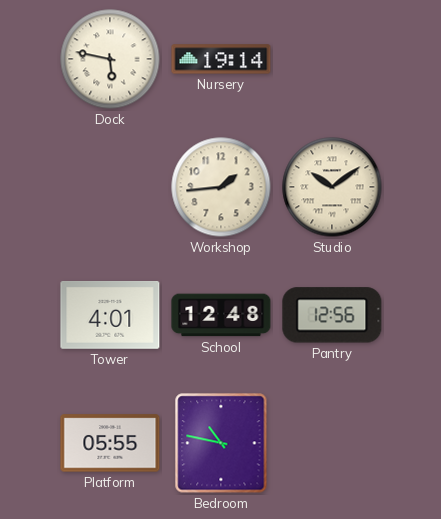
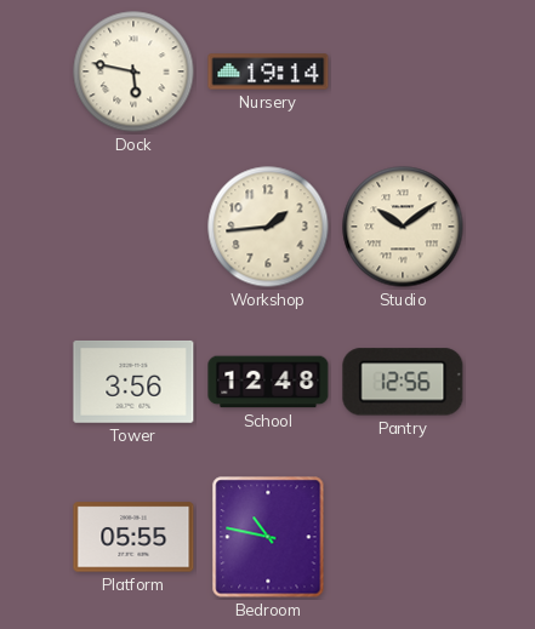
Tower: 4:01 -> 3:56
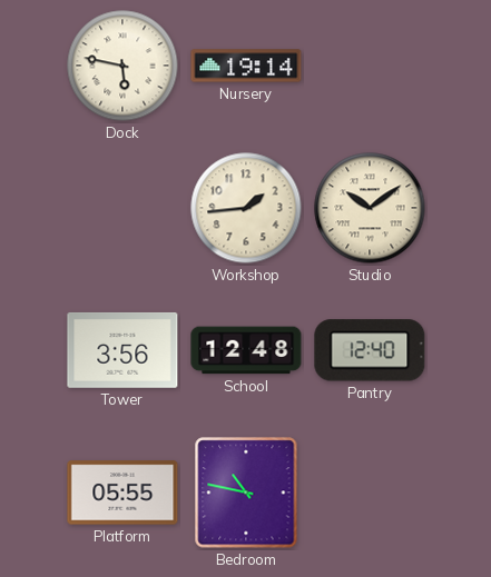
Pantry: 12:56 -> 12:40
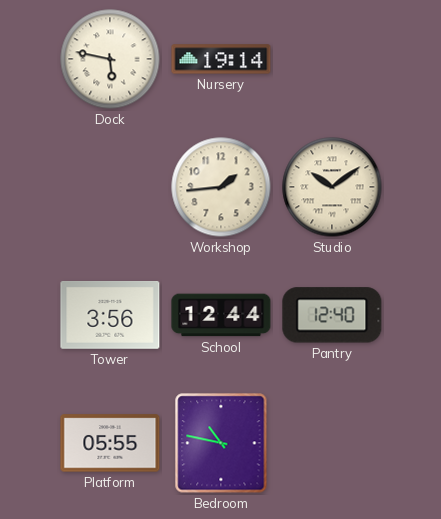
School: 12:48 -> 12:44
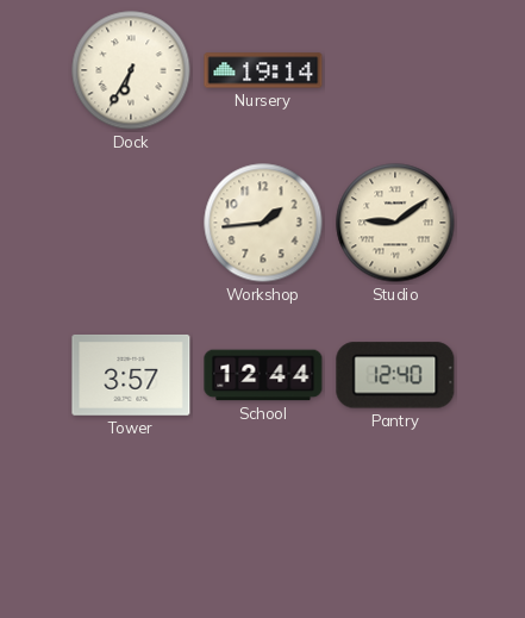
Dock: 5:47 -> 6:35
Studio: 10:09 -> 9:09
Tower: 3:56 -> 3:57
Platform: 05:55 -> none
Bedroom: 10:47 -> none
